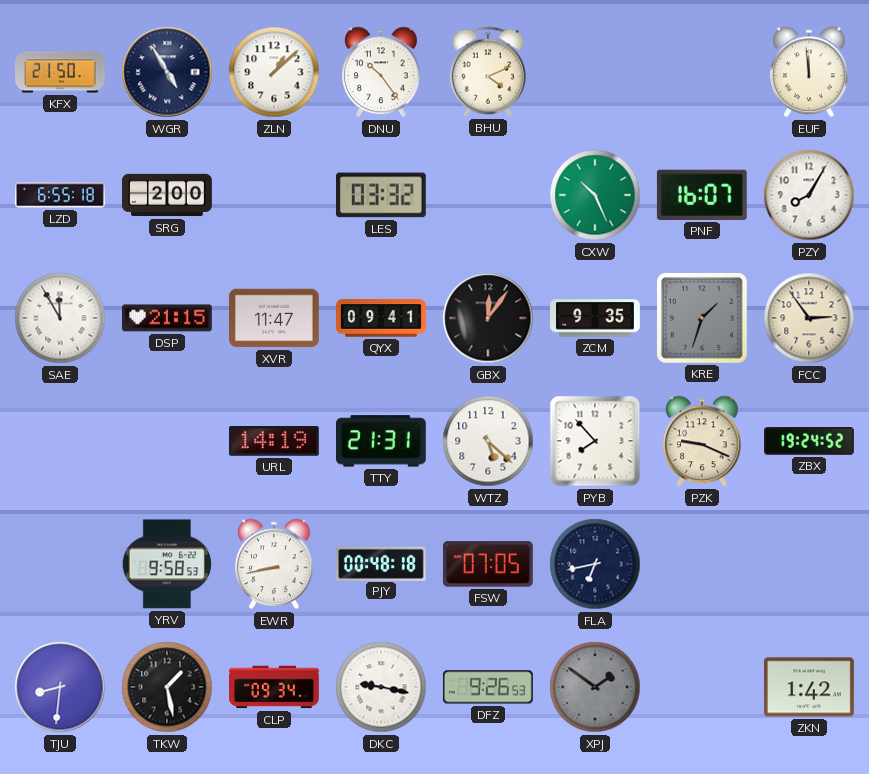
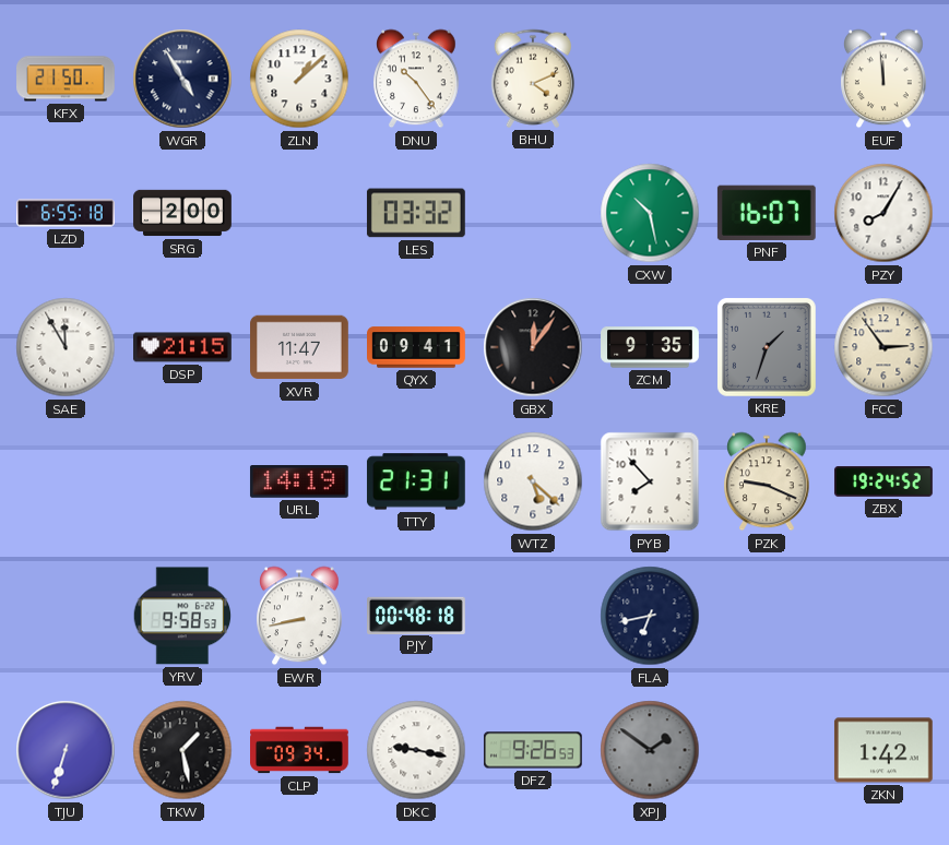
CXW: 10:26 -> 10:28
FSW: 07:05 -> none
TJU: 8:31 -> 6:33
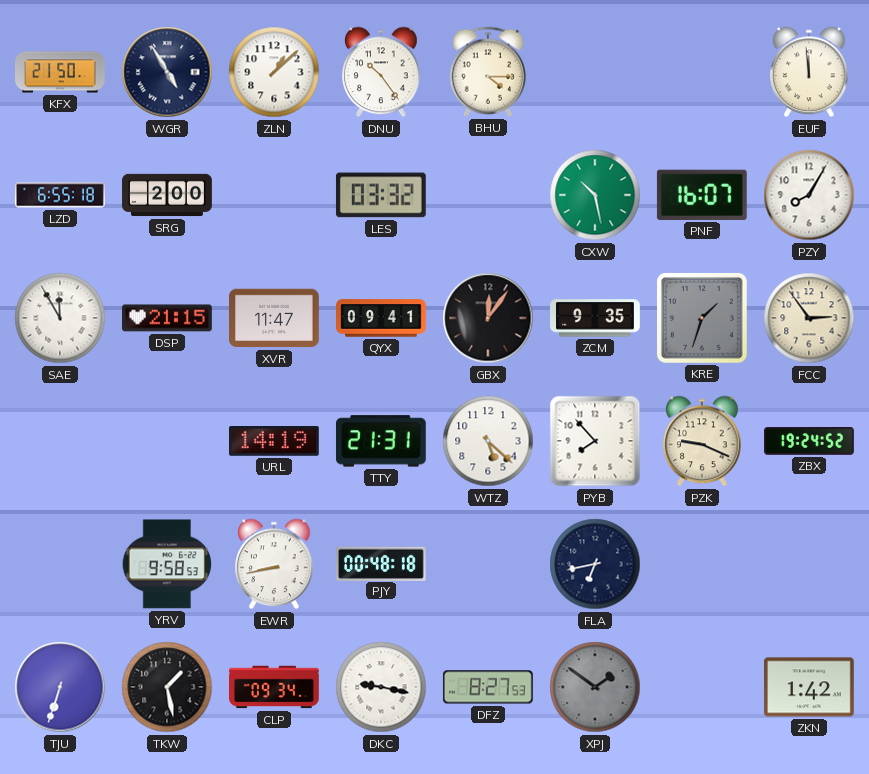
BHU: 4:11 -> 4:15
DFZ: 9:26 -> 8:27
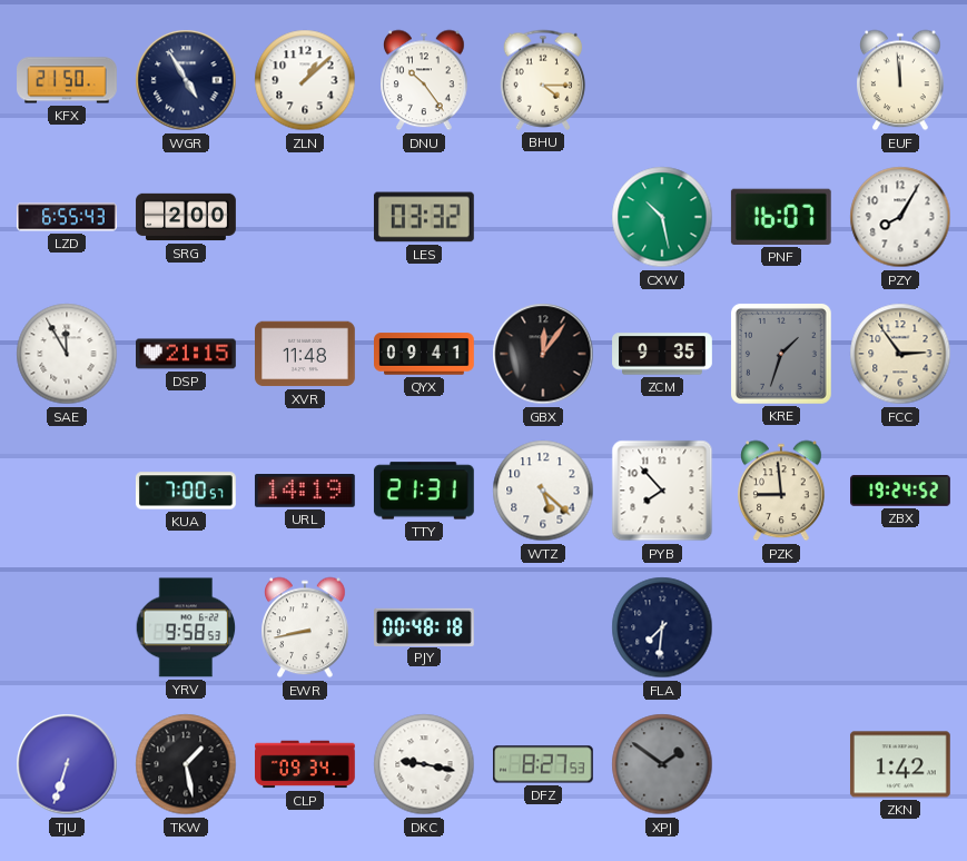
LZD: 6:55:18 -> 6:55:43
XVR: 11:47 -> 11:48
KUA: none -> 7:00
PZK: 9:19 -> 8:59
FLA: 6:43 -> 7:31
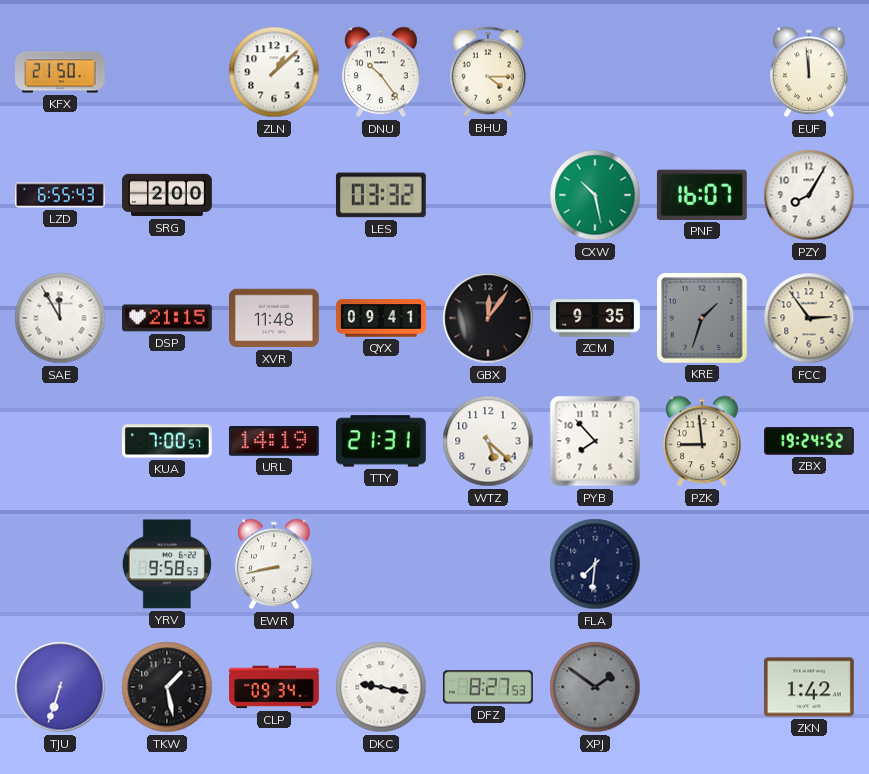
WGR: 4:55 -> none
PJY: 00:48 -> none
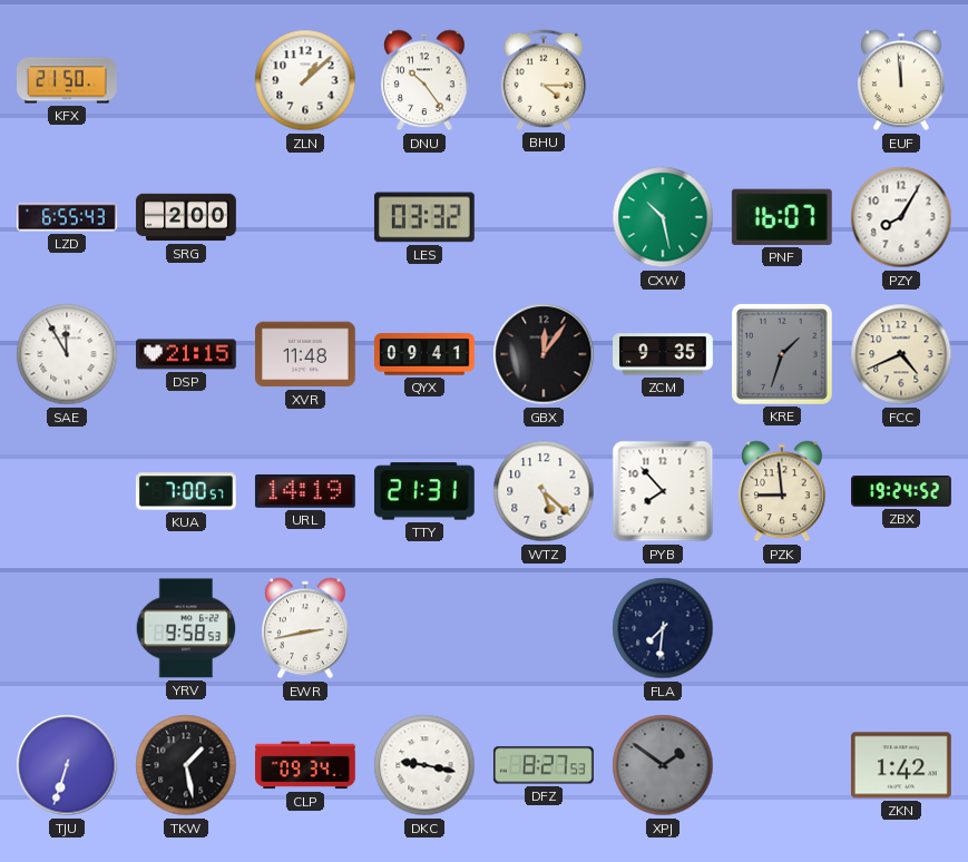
FCC: 2:54 -> 4:41
EWR: 8:43 -> 2:43
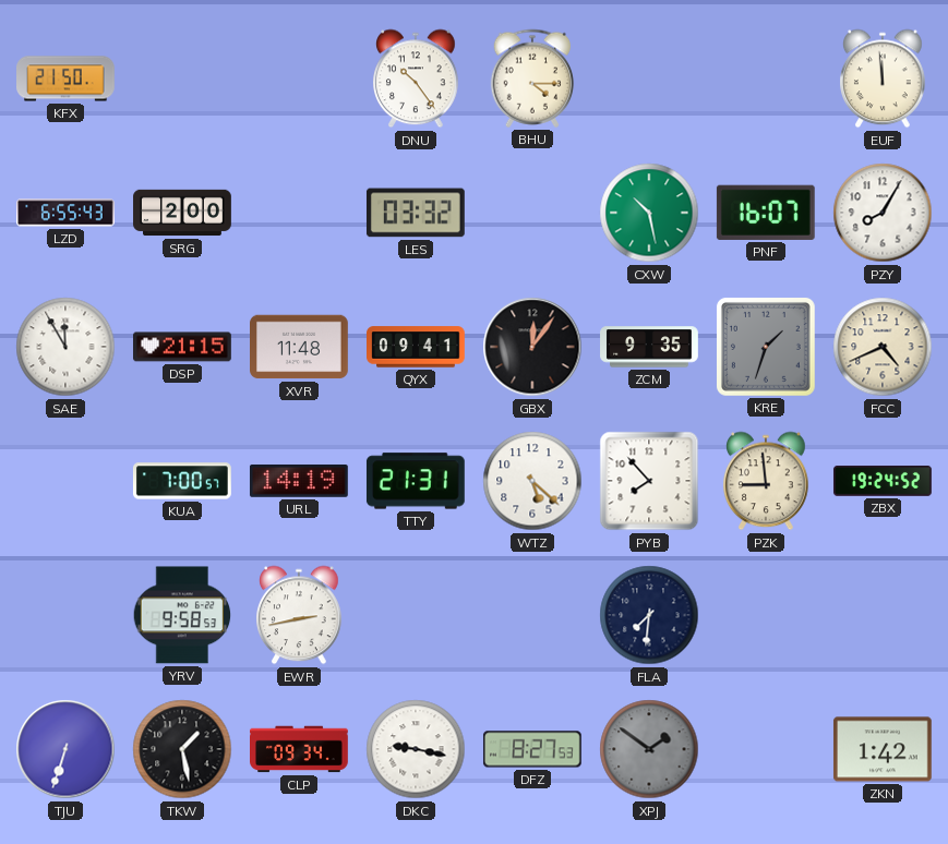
ZLN: 1:08 -> none
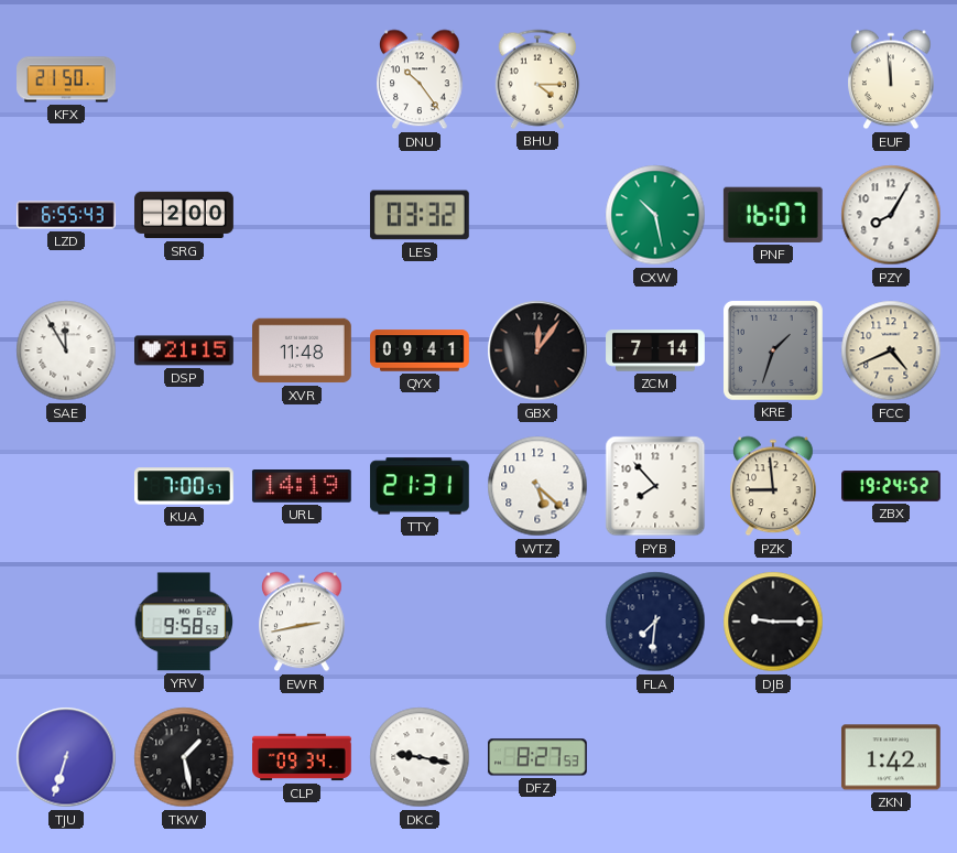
ZCM: 9:35 -> 7:14
DJB: none -> 9:15
XPJ: 1:51 -> none
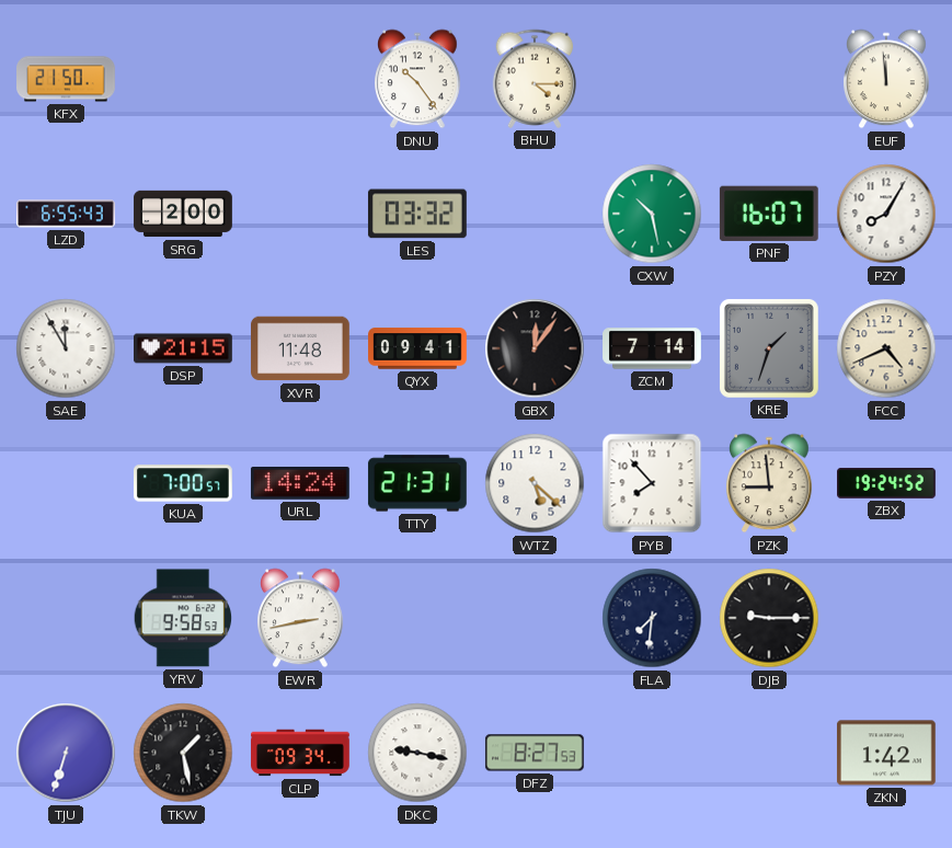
URL: 14:19 -> 14:24
